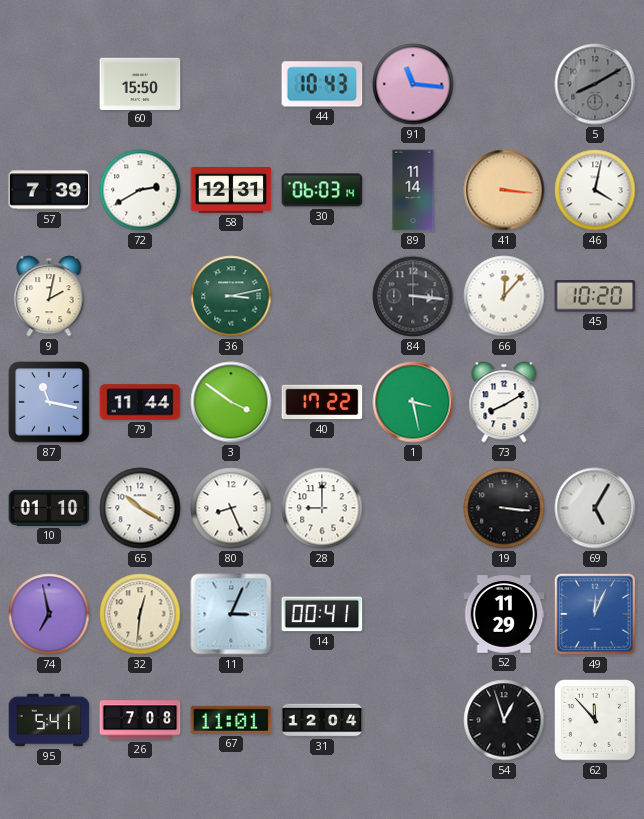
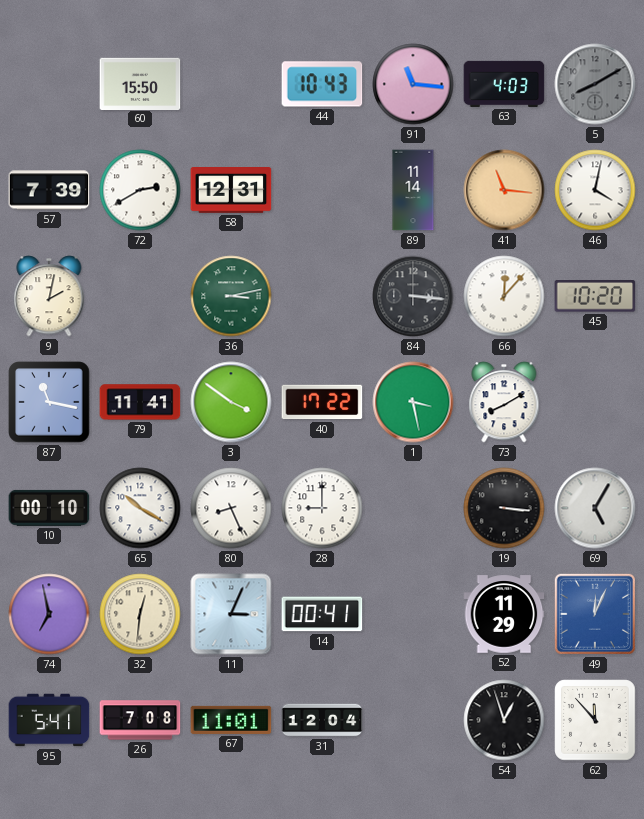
63: none -> 4:03
30: 06:03 -> none
41: 3:16 -> 11:16
79: 11:44 -> 11:41
10: 01:10 -> 00:10
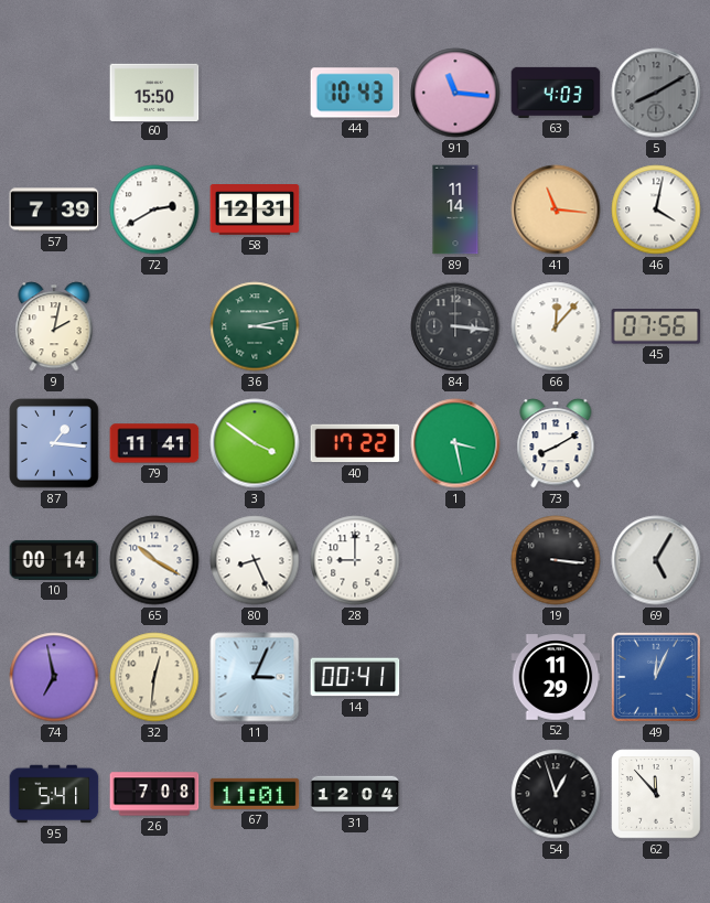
45: 10:20 -> 07:56
87: 11:17 -> 1:16
10: 00:10 -> 00:14
